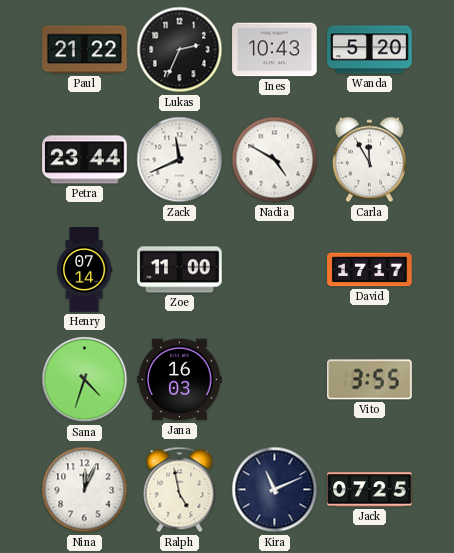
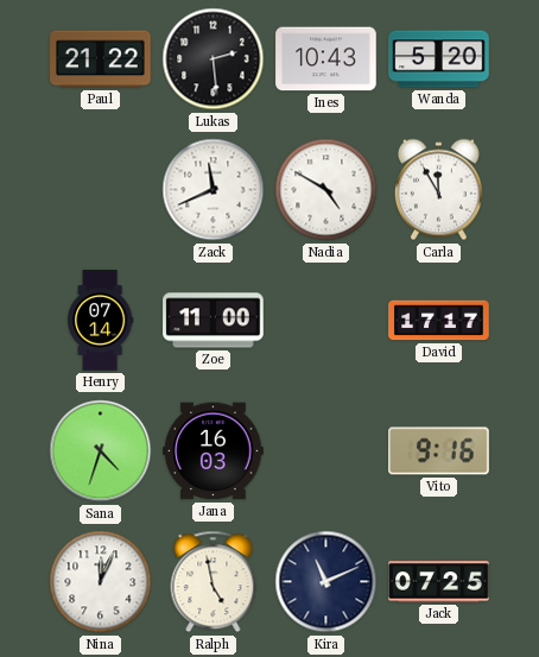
Lukas: 2:34 -> 2:29
Petra: 23:44 -> none
Vito: 3:55 -> 9:16
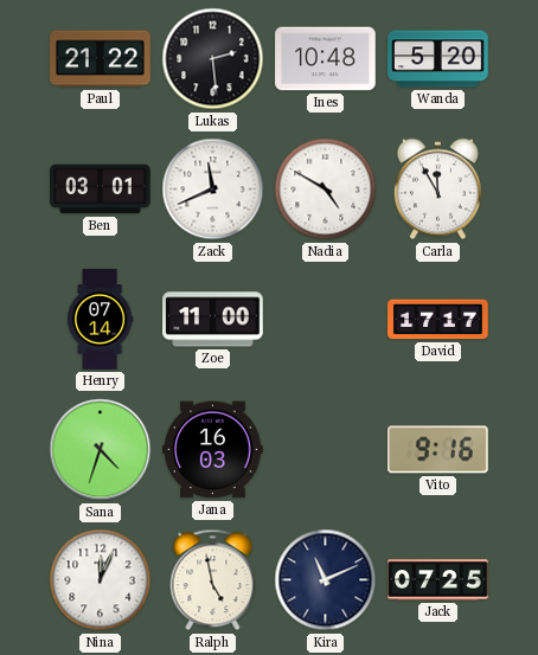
Ines: 10:43 -> 10:48
Ben: none -> 03:01
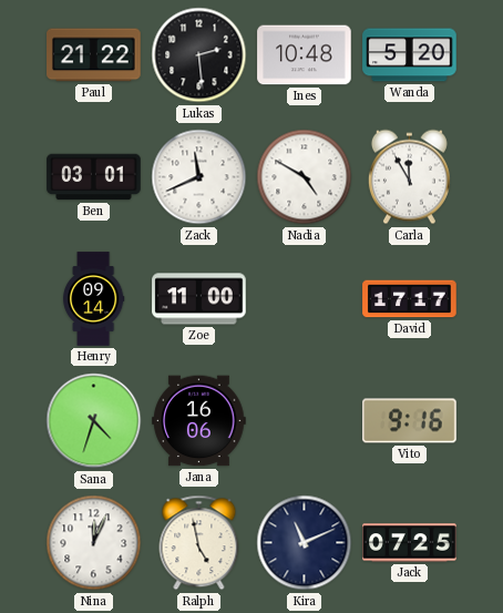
Henry: 07:14 -> 09:14
Jana: 16:03 -> 16:06
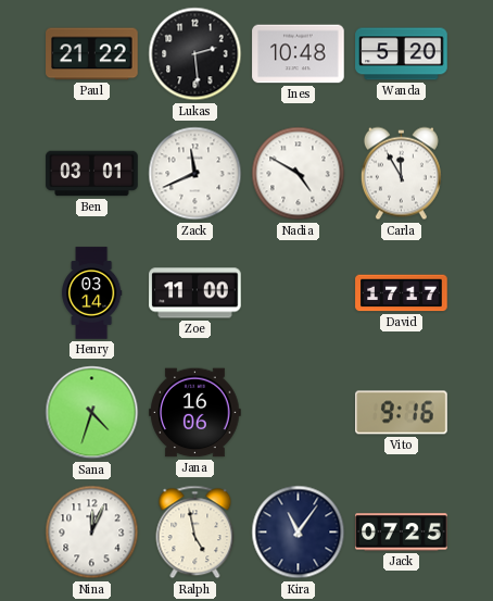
Henry: 09:14 -> 03:14
Kira: 11:11 -> 11:06
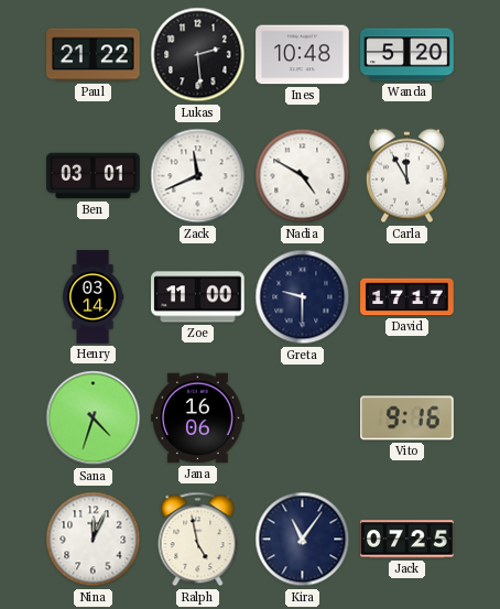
Greta: none -> 9:30
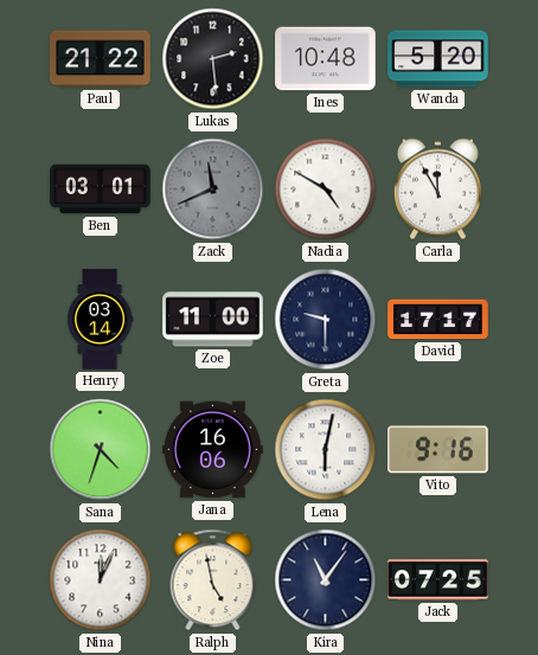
Zack dial: white -> grey
Lena: none -> 6:02
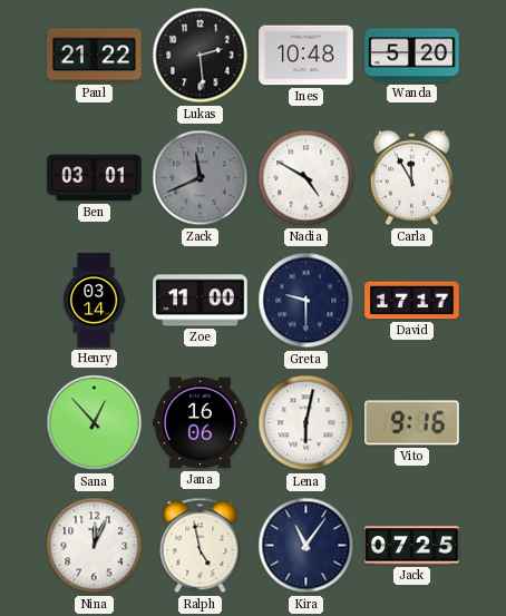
Sana: 4:33 -> 12:53
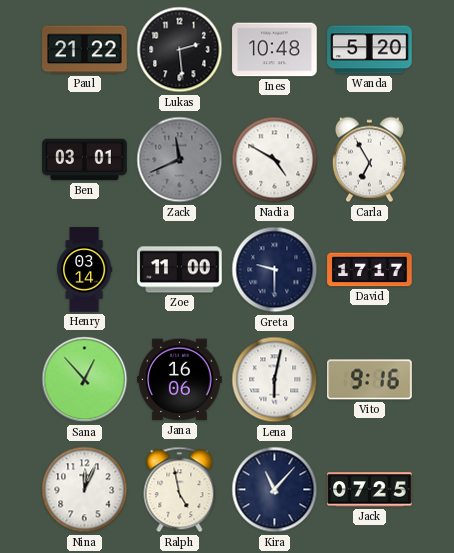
Carla: 11:55 -> 6:55
Kira: 11:06 -> 11:07
